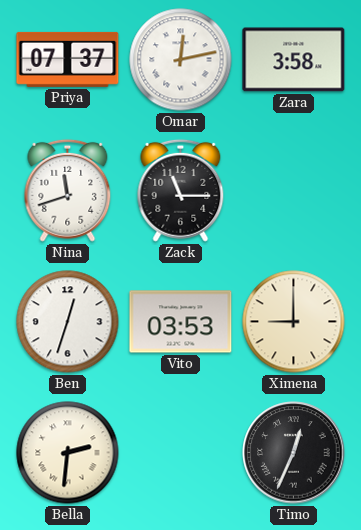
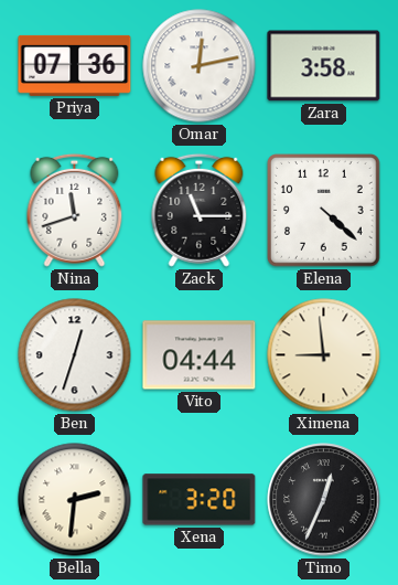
Priya: 07:37 -> 07:36
Elena: none -> 4:22
Vito: 03:53 -> 04:44
Ximena: 9:00 -> 8:59
Xena: none -> 3:20
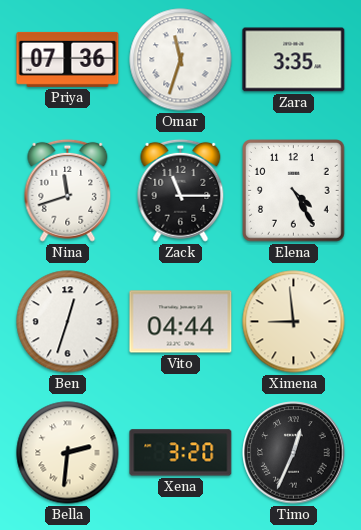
Omar: 12:13 -> 11:33
Zara: 3:58 -> 3:35
Elena: 4:22 -> 4:25
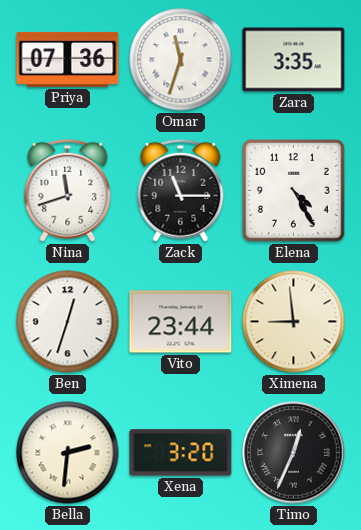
Vito: 04:44 -> 23:44
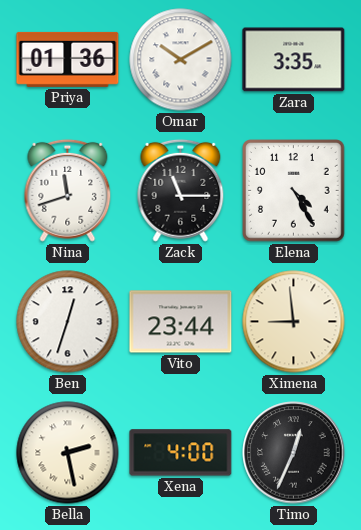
Priya: 07:36 -> 01:36
Omar: 11:33 -> 10:10
Bella: 2:31 -> 2:28
Xena: 3:20 -> 4:00
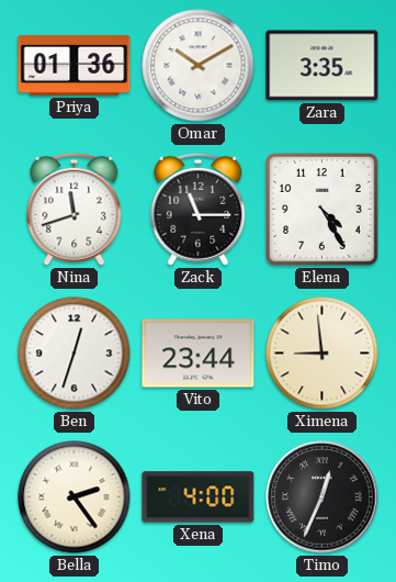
Bella: 2:28 -> 2:24
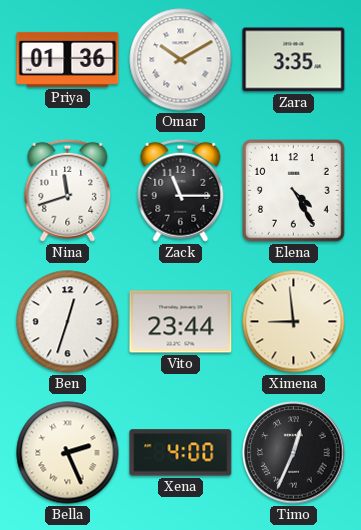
Bella: 2:24 -> 2:26
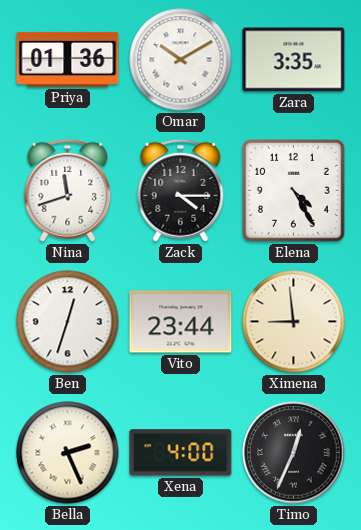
Zack: 11:15 -> 4:15
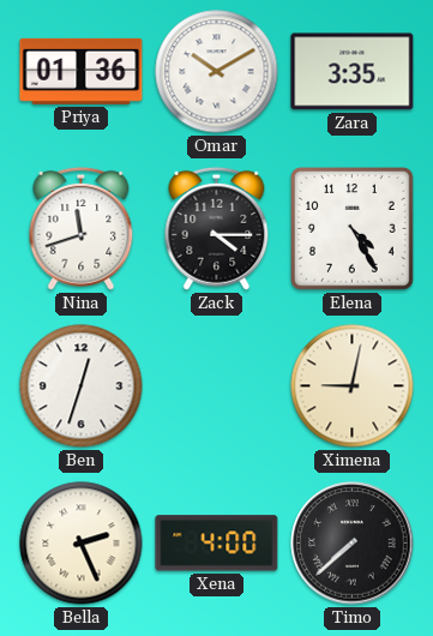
Vito: 23:44 -> none
Ximena: 8:59 -> 9:02
Timo: 12:34 -> 7:38
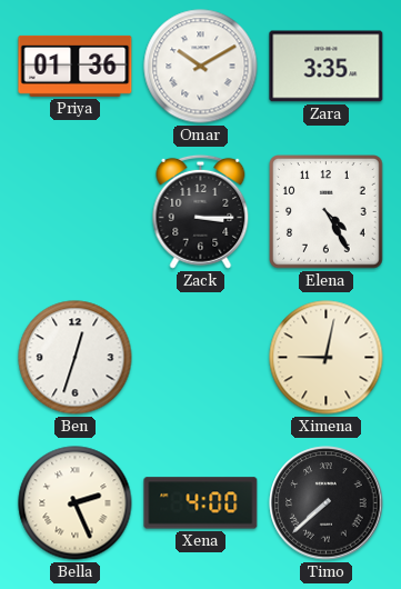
Nina: 11:42 -> none
Zack: 4:15 -> 3:15
